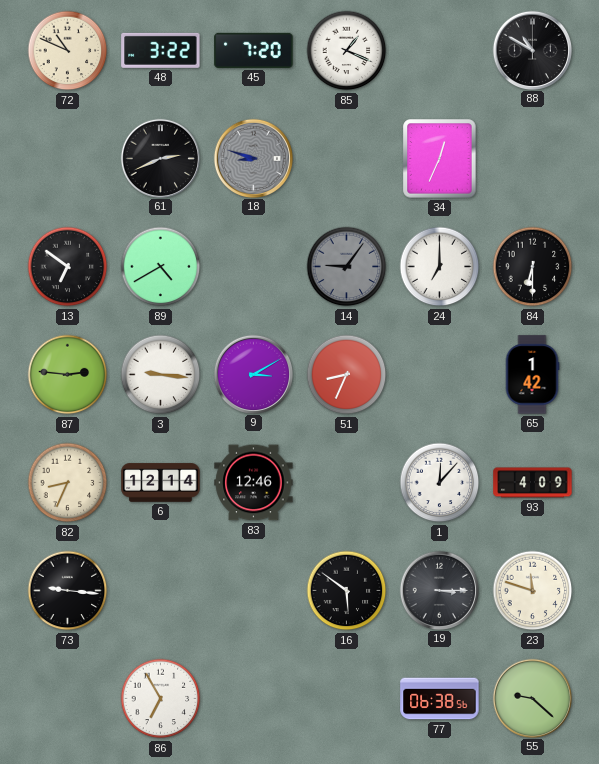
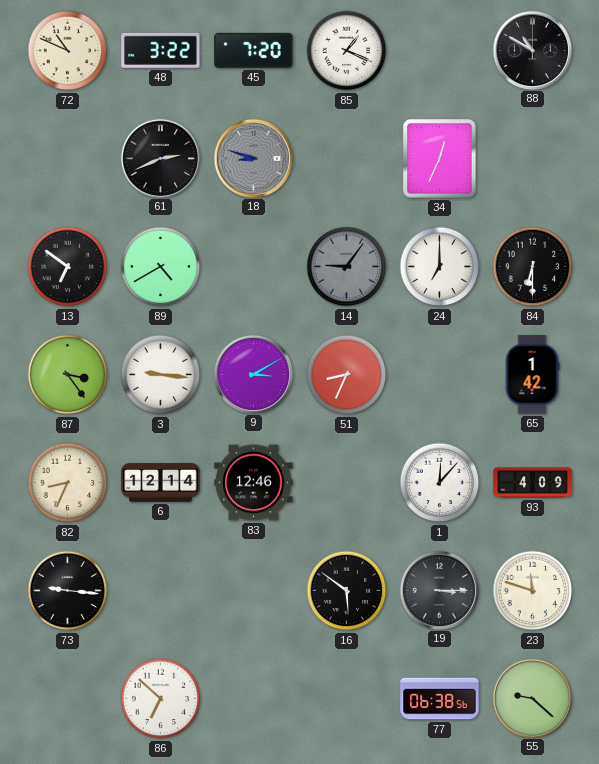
87: 2:46 -> 3:24
86: 6:55 -> 6:52
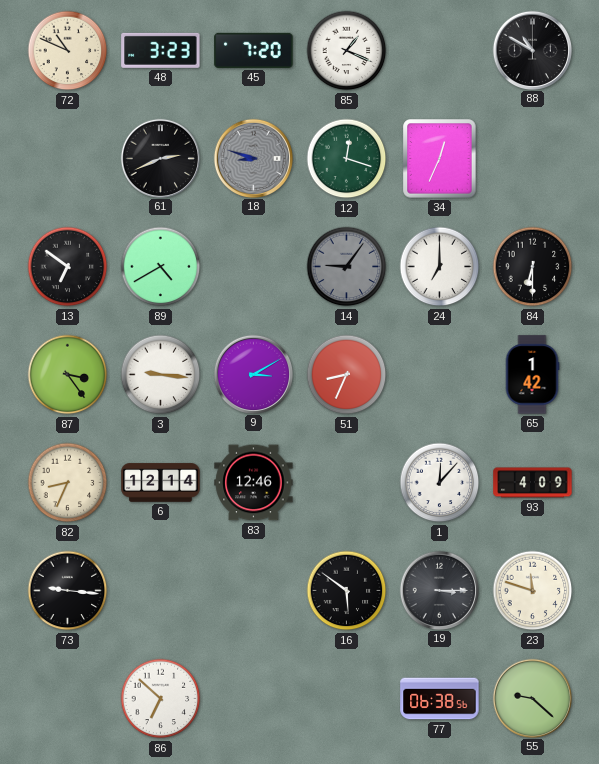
48: 3:22 -> 3:23
12: none -> 12:18
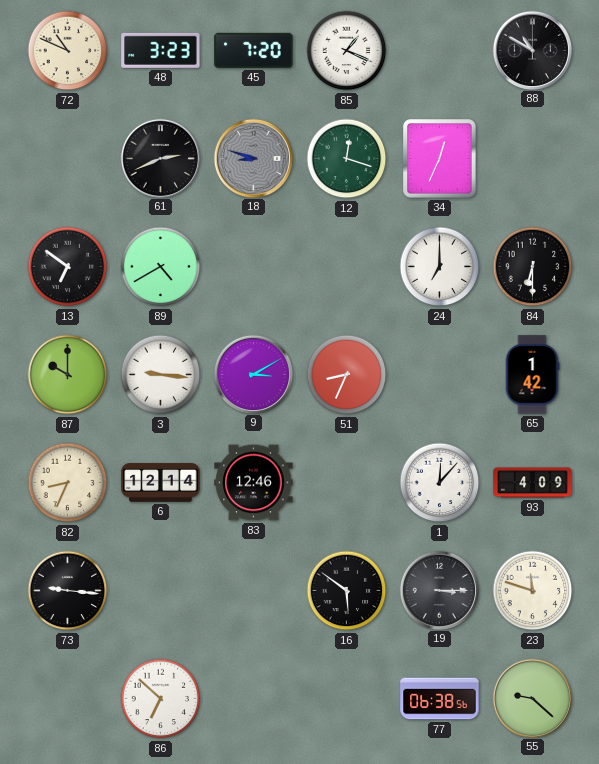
14: 9:06 -> none
87: 3:24 -> 10:00
